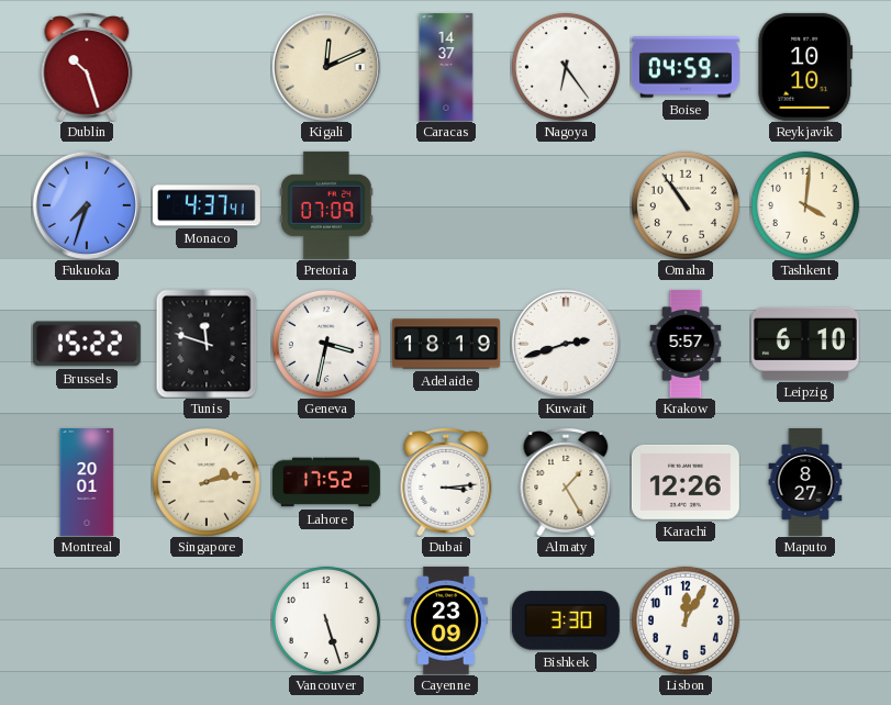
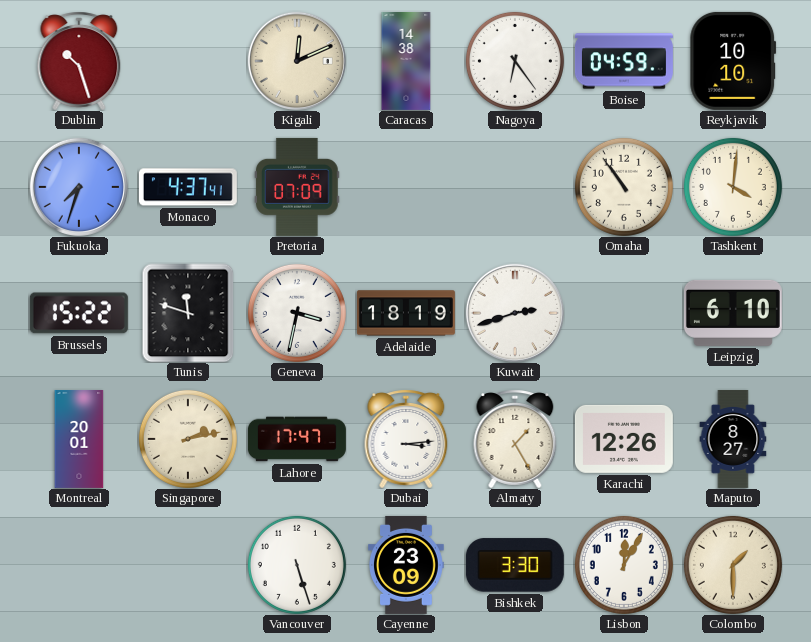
Caracas: 14:37 -> 14:38
Krakow: 5:57 -> none
Lahore: 17:52 -> 17:47
Colombo: none -> 1:30
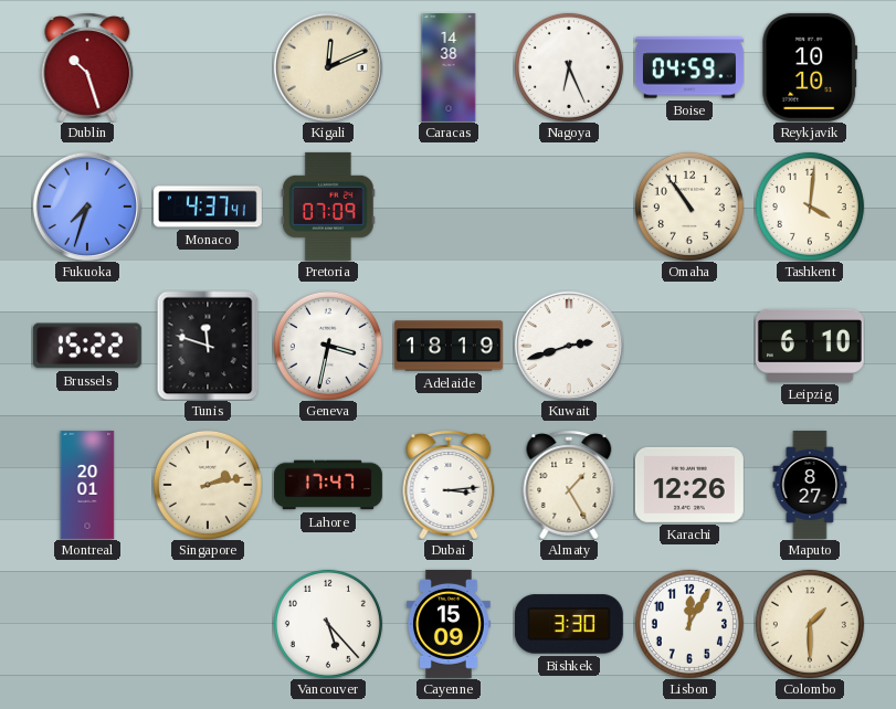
Nagoya: 6:24 -> 6:26
Vancouver: 5:27 -> 5:23
Cayenne: 23:09 -> 15:09
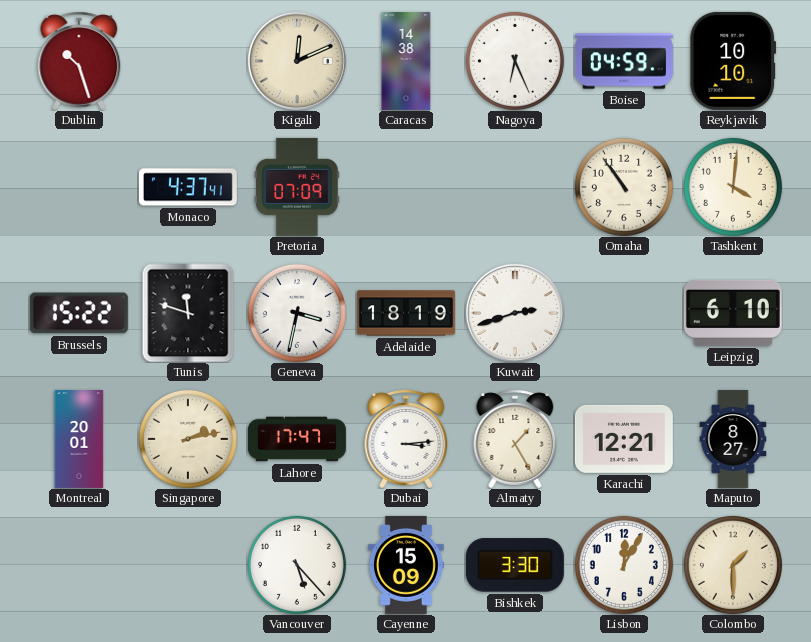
Fukuoka: 7:33 -> none
Karachi: 12:26 -> 12:21
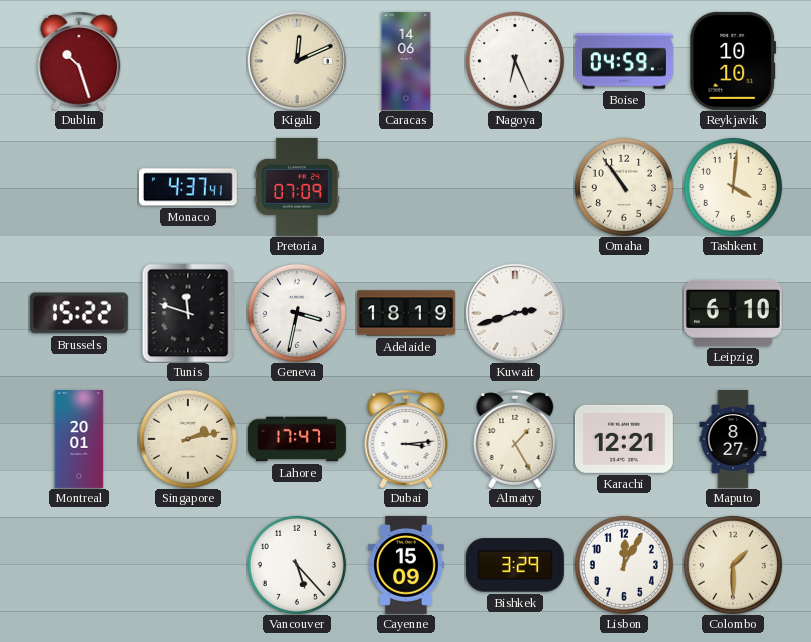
Caracas: 14:38 -> 14:06
Bishkek: 3:30 -> 3:29
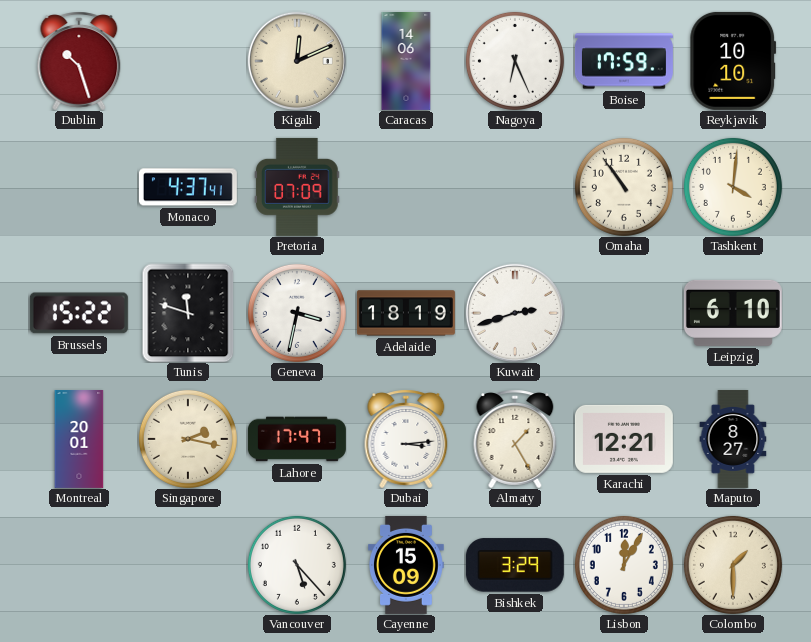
Boise: 04:59 -> 17:59
Singapore: 2:13 -> 2:17
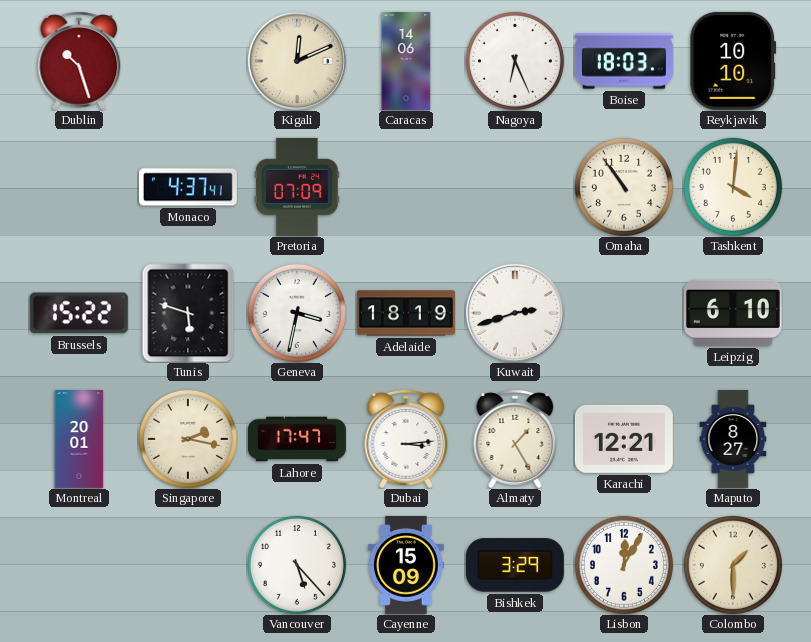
Boise: 17:59 -> 18:03
Tunis: 11:48 -> 5:48
